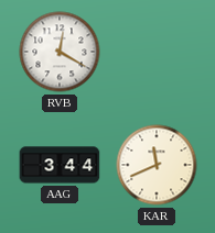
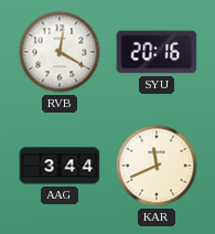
SYU: none -> 20:16
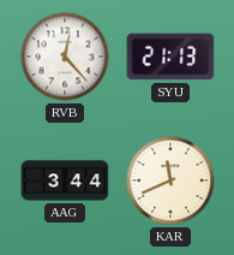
RVB: 12:20 -> 12:23
SYU: 20:16 -> 21:13
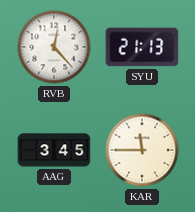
AAG: 3:44 -> 3:45
KAR: 11:41 -> 11:45
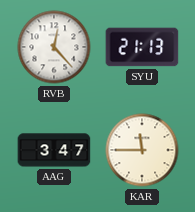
AAG: 3:45 -> 3:47
